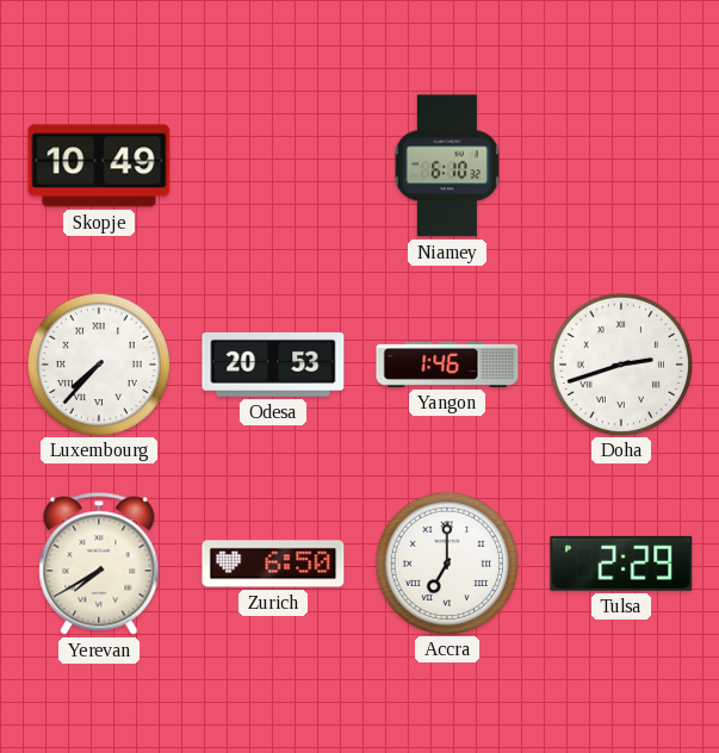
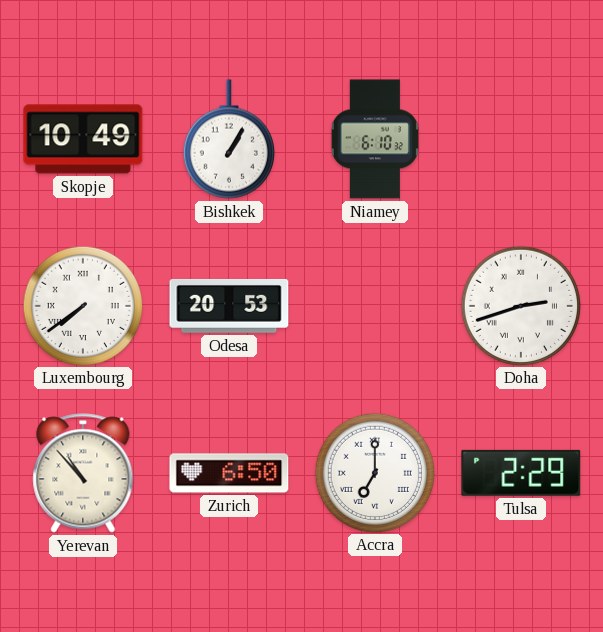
Bishkek: none -> 1:05
Luxembourg: 7:37 -> 7:39
Yangon: 1:46 -> none
Yerevan: 7:40 -> 10:53
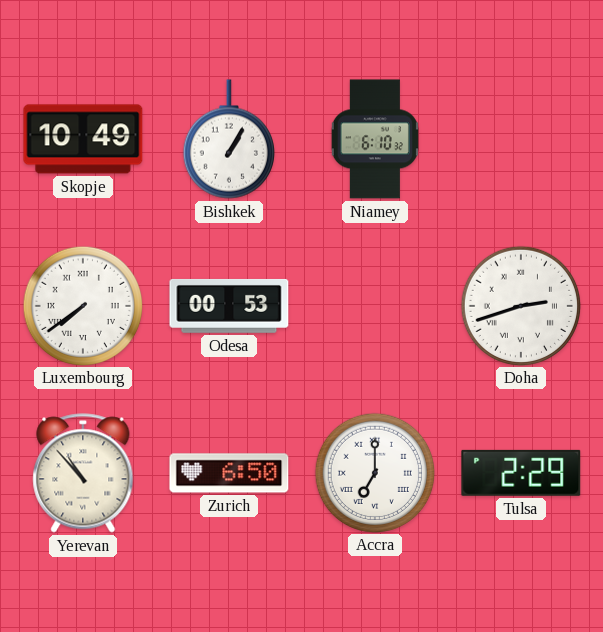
Odesa: 20:53 -> 00:53
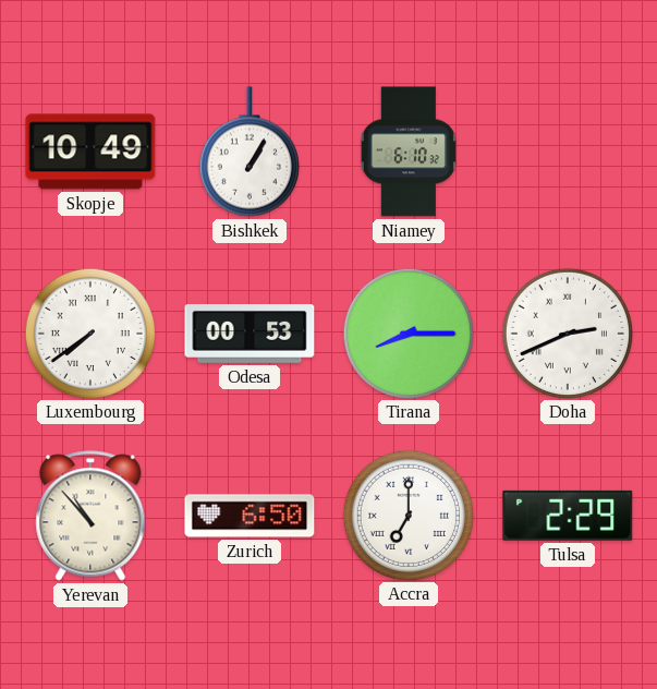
Tirana: none -> 8:15
Doha: 2:42 -> 2:41
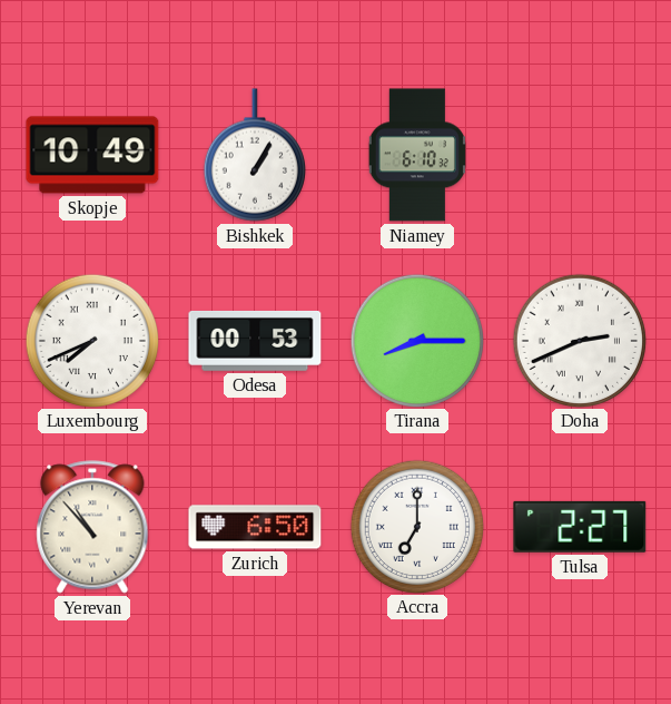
Luxembourg: 7:39 -> 7:41
Tulsa: 2:29 -> 2:27
